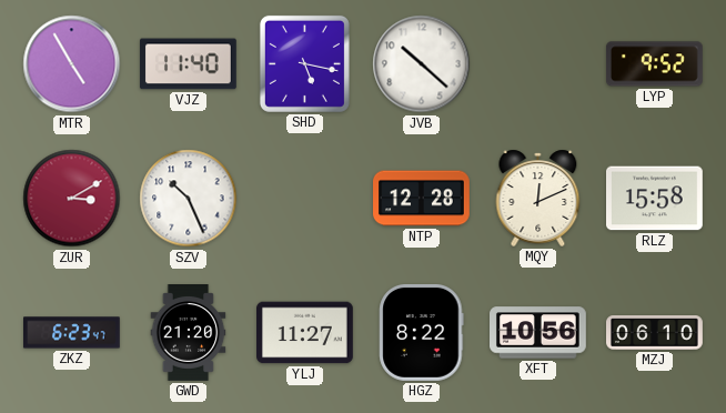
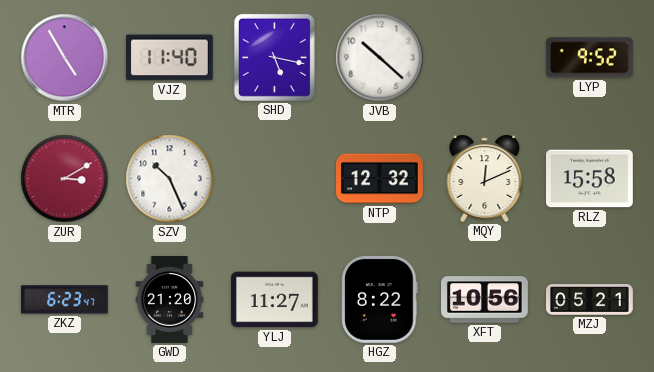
NTP: 12:28 -> 12:32
MZJ: 06:10 -> 05:21
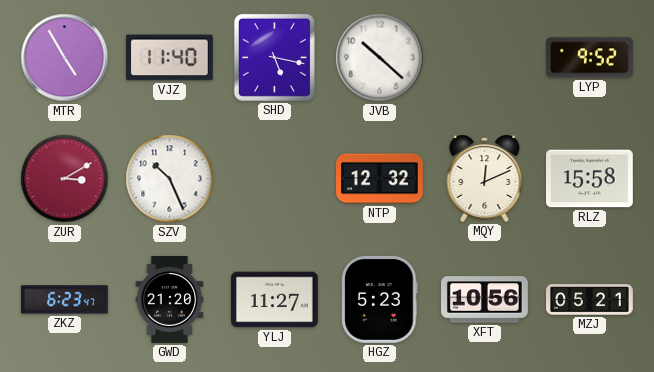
HGZ: 8:22 -> 5:23
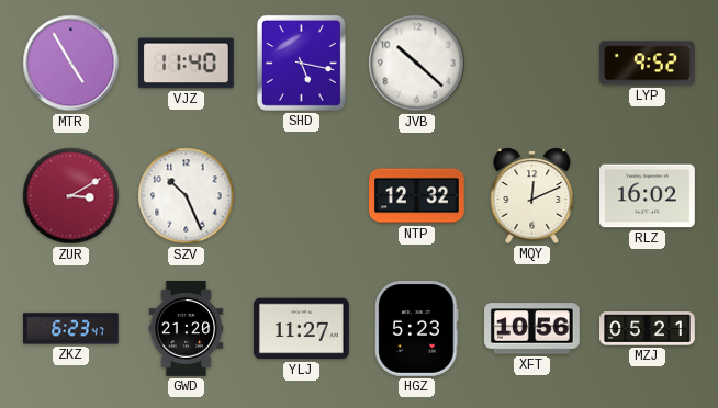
RLZ: 15:58 -> 16:02
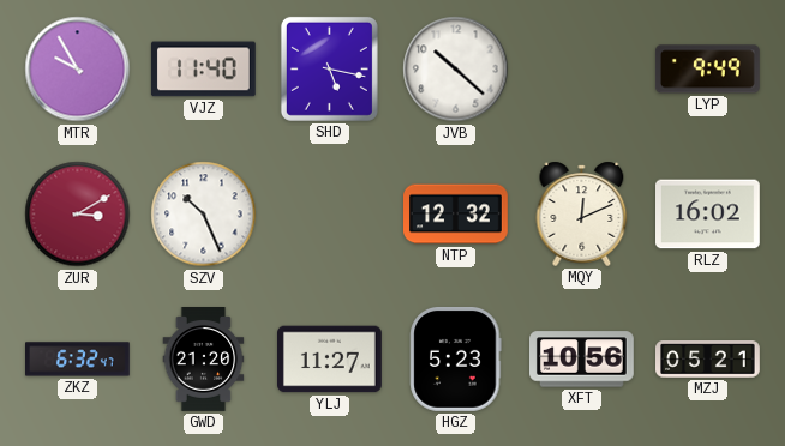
MTR: 4:55 -> 9:55
LYP: 9:52 -> 9:49
ZKZ: 6:23 -> 6:32
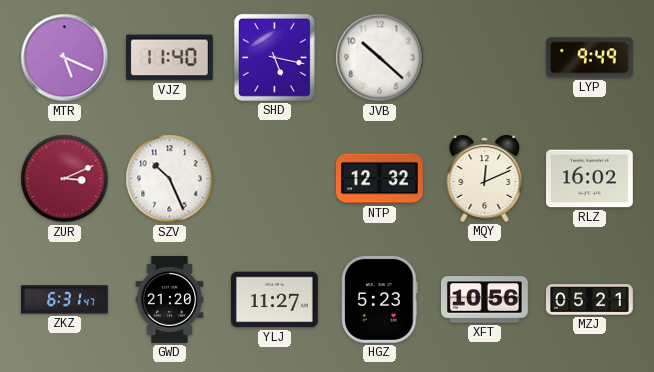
MTR: 9:55 -> 5:19
ZUR: 3:10 -> 3:11
ZKZ: 6:32 -> 6:31
